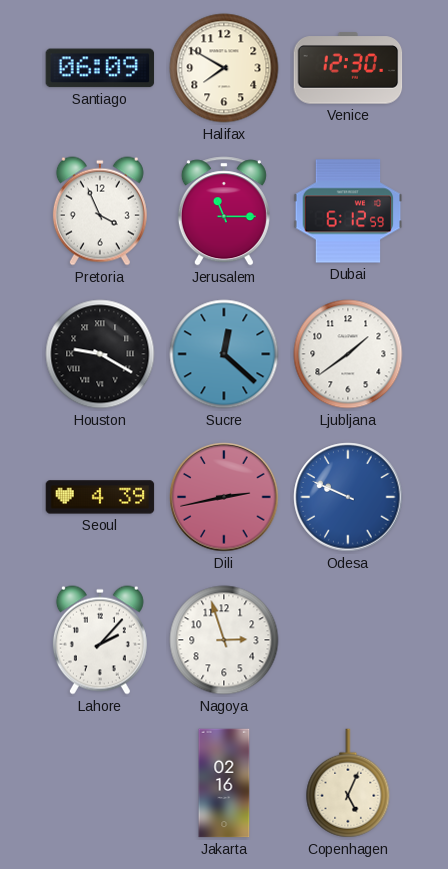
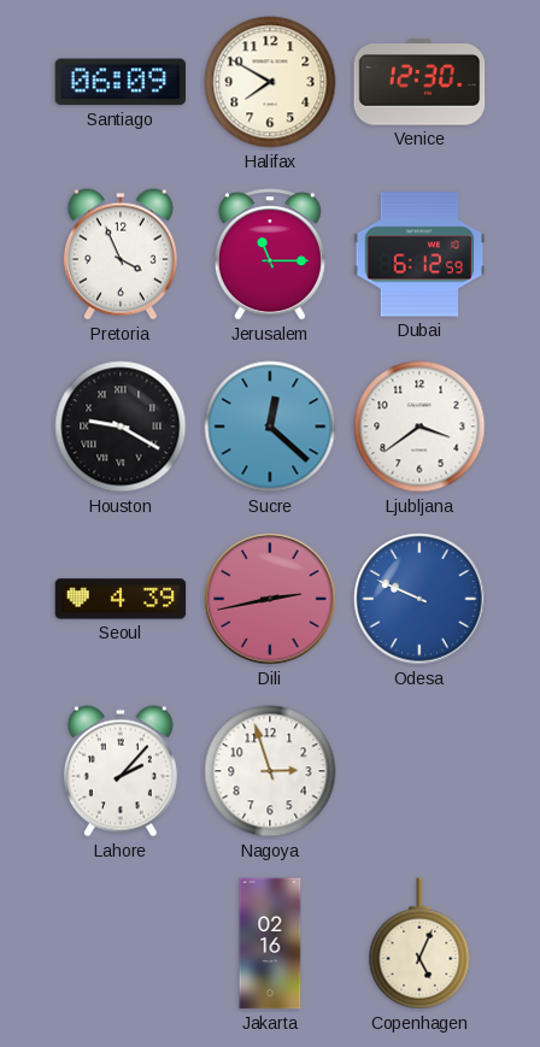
Ljubljana: 1:39 -> 3:39
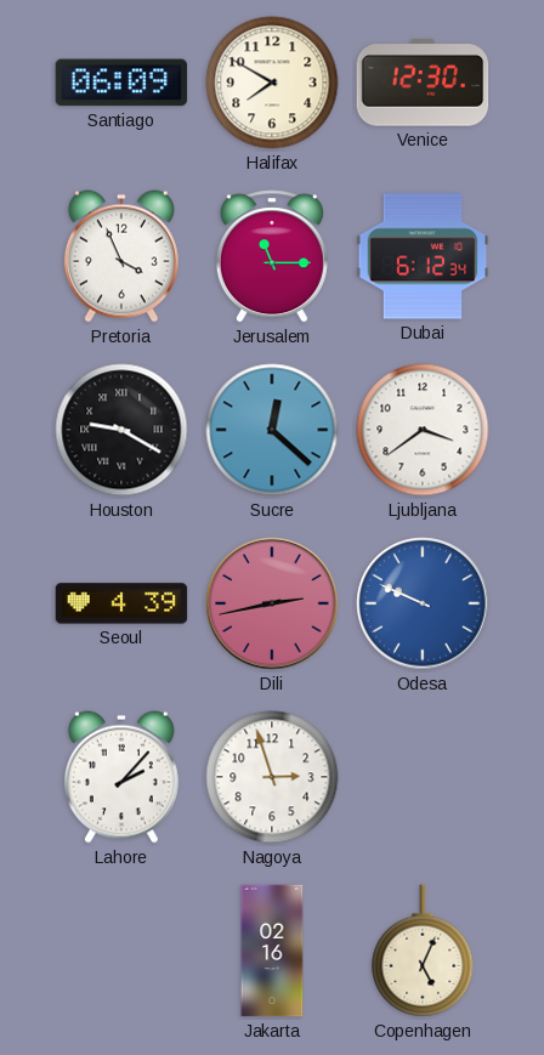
Dubai: 6:12:59 -> 6:12:34
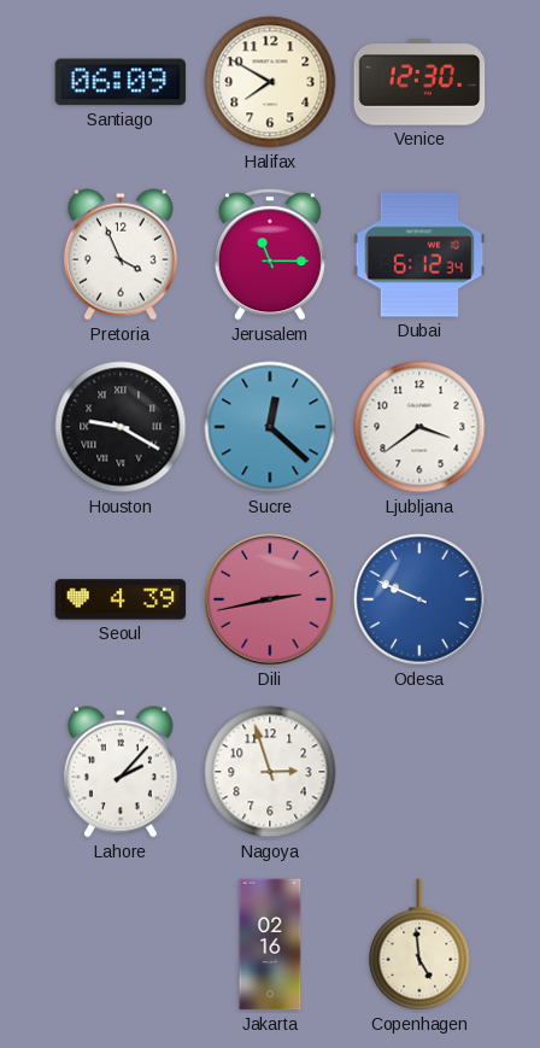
Copenhagen: 5:04 -> 4:59
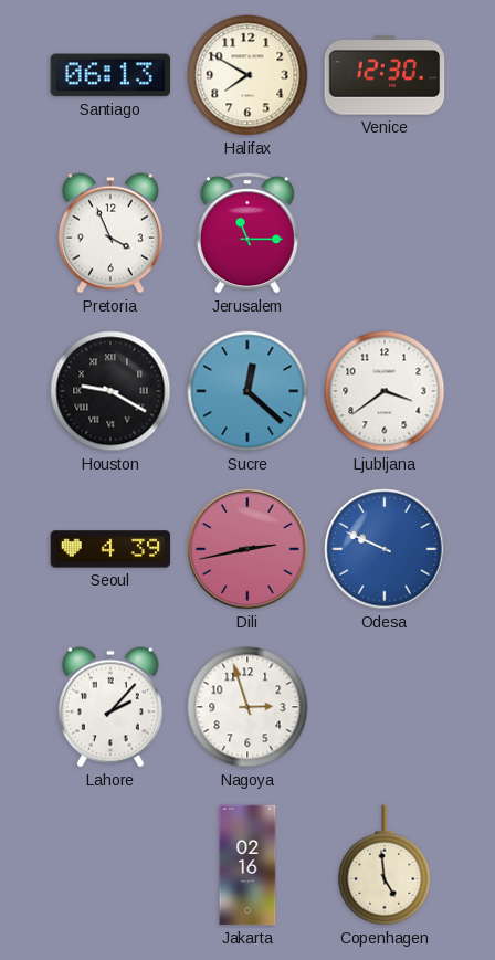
Santiago: 06:09 -> 06:13
Dubai: 6:12 -> none
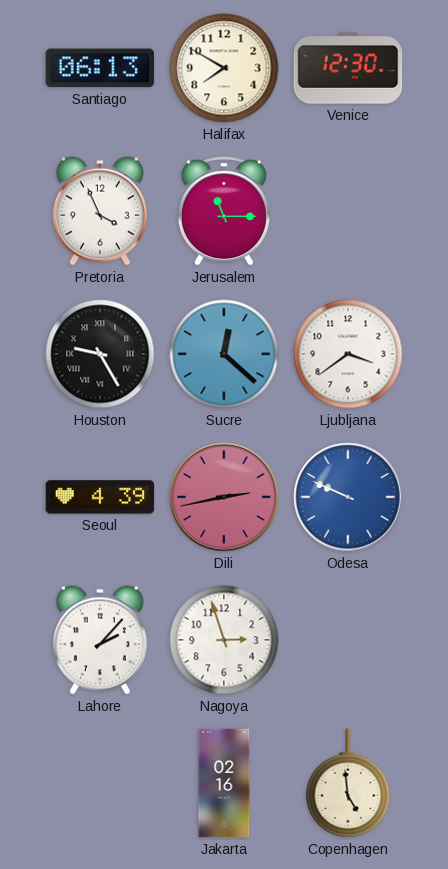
Houston: 9:20 -> 9:25
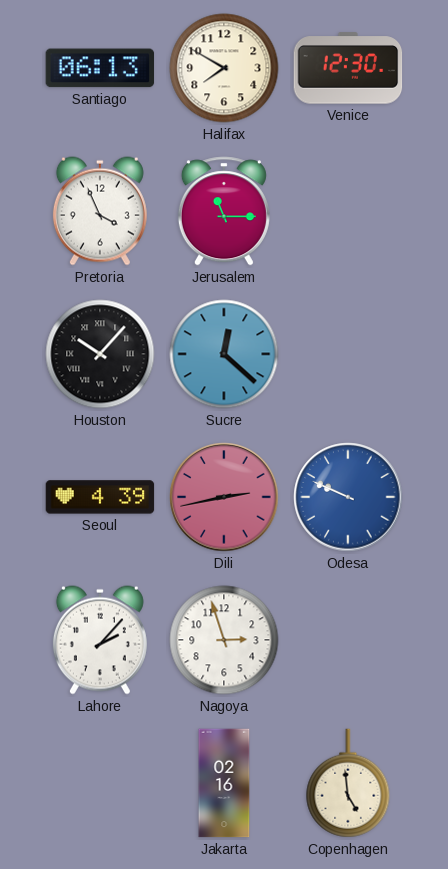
Houston: 9:25 -> 10:07
Ljubljana: 3:39 -> none
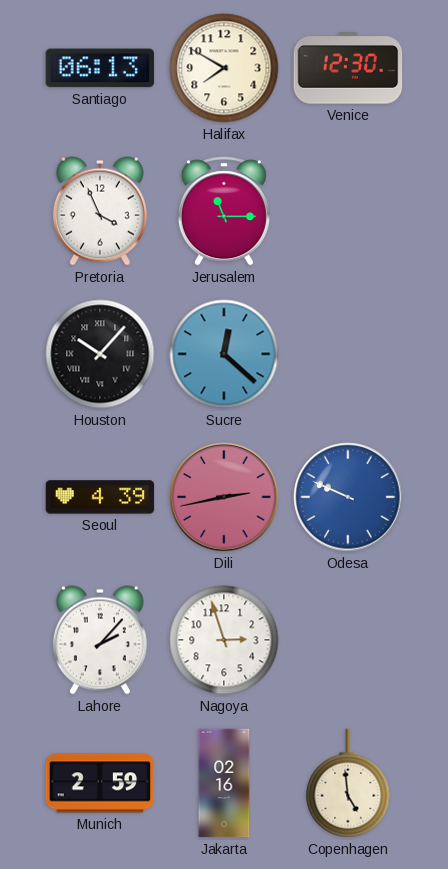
Munich: none -> 2:59
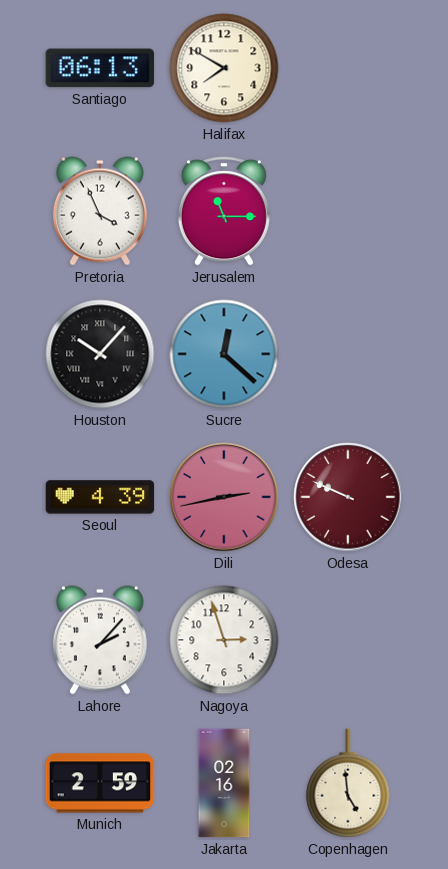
Venice: 12:30 -> none
Odesa dial: blue -> burgundy
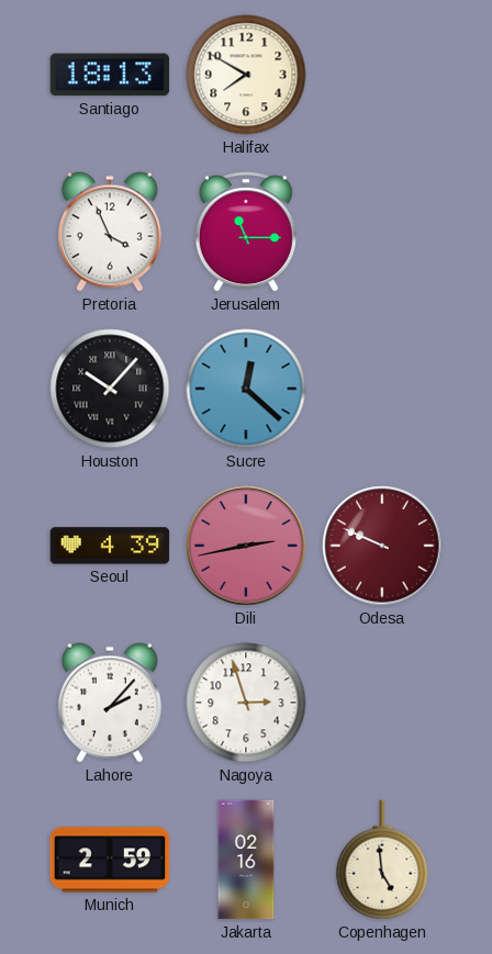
Santiago: 06:13 -> 18:13
